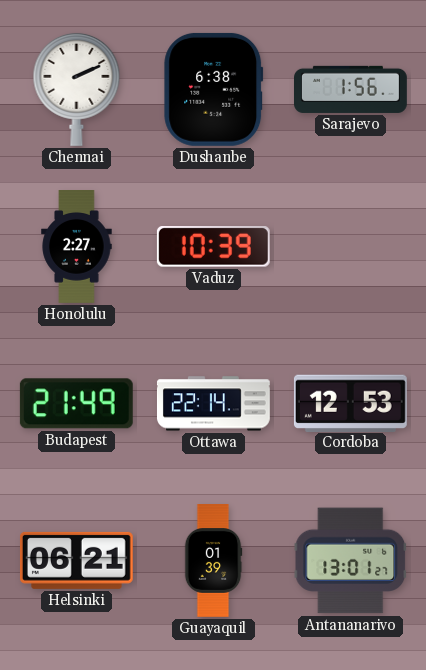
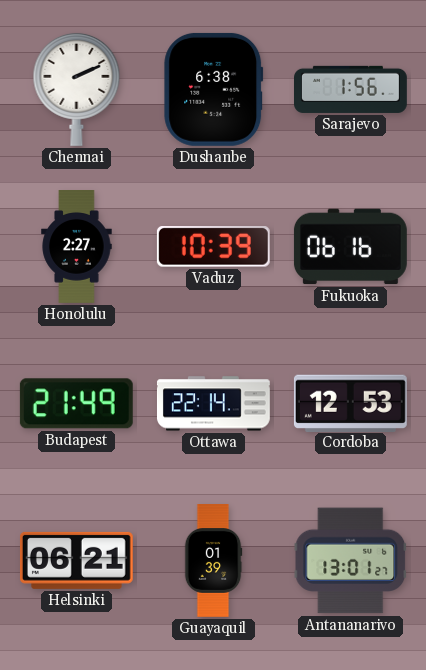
Fukuoka: none -> 06:16
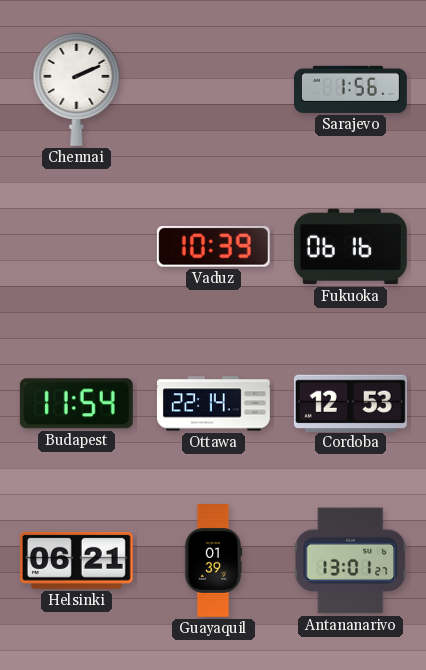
Dushanbe: 6:38 -> none
Honolulu: 2:27 -> none
Budapest: 21:49 -> 11:54
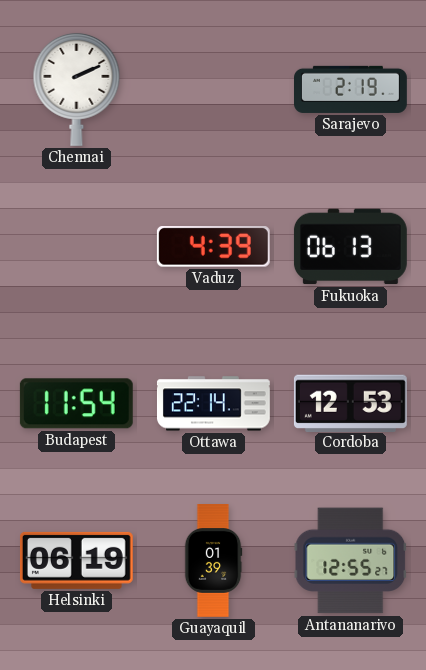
Sarajevo: 1:56 -> 2:19
Vaduz: 10:39 -> 4:39
Fukuoka: 06:16 -> 06:13
Helsinki: 06:21 -> 06:19
Antananarivo: 13:01 -> 12:55
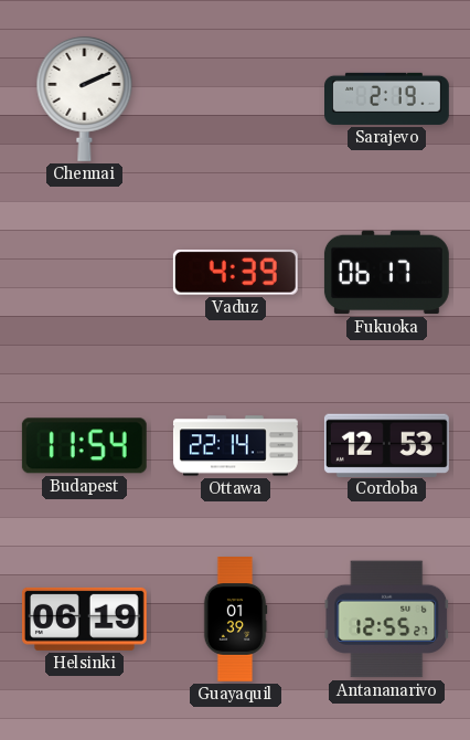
Fukuoka: 06:13 -> 06:17
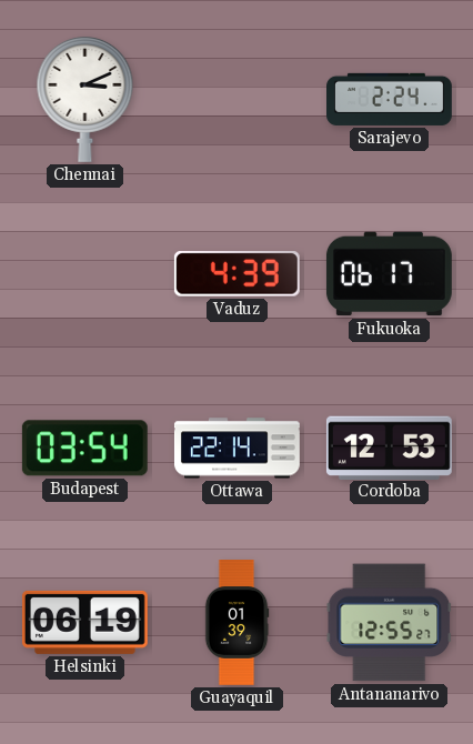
Chennai: 2:11 -> 3:11
Sarajevo: 2:19 -> 2:24
Budapest: 11:54 -> 03:54
